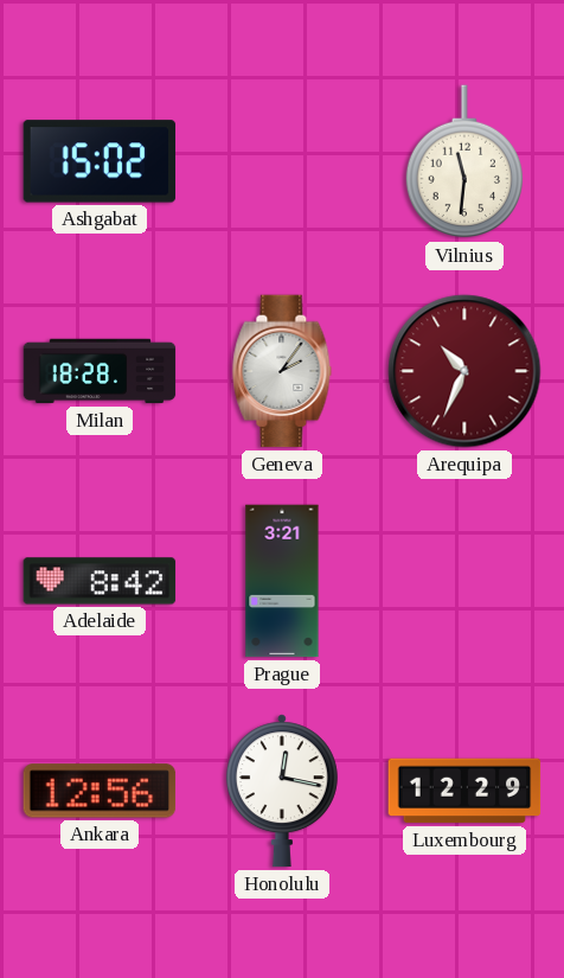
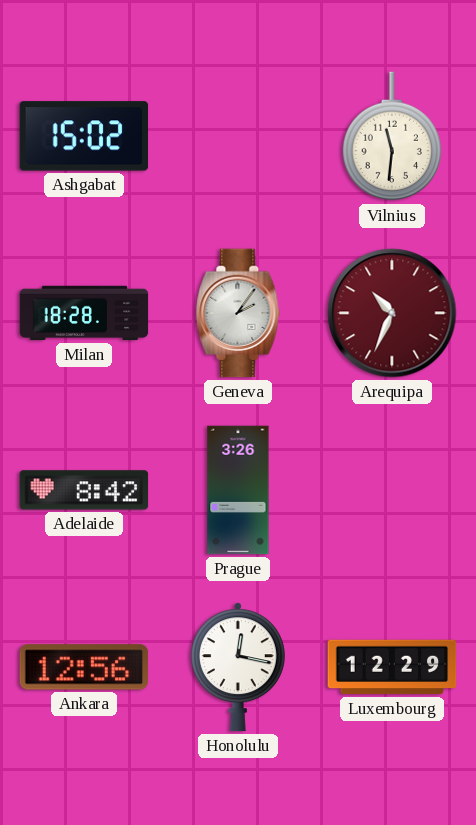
Prague: 3:21 -> 3:26
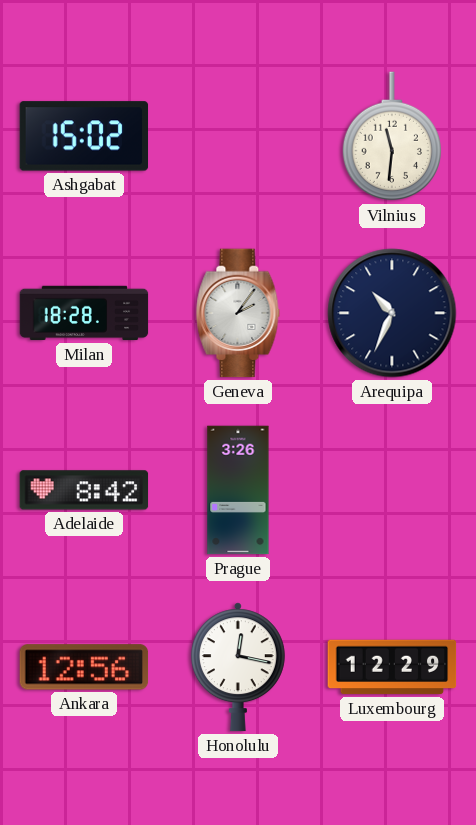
Arequipa dial: burgundy -> navy
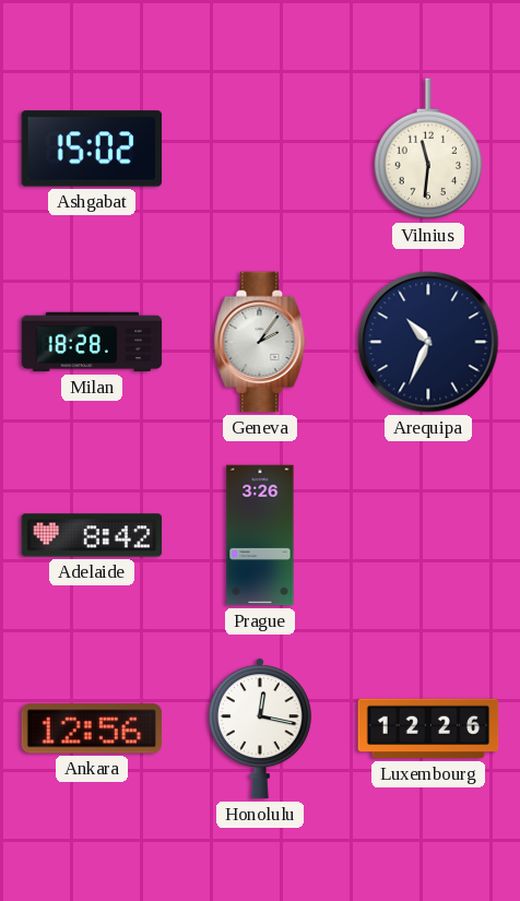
Luxembourg: 12:29 -> 12:26
